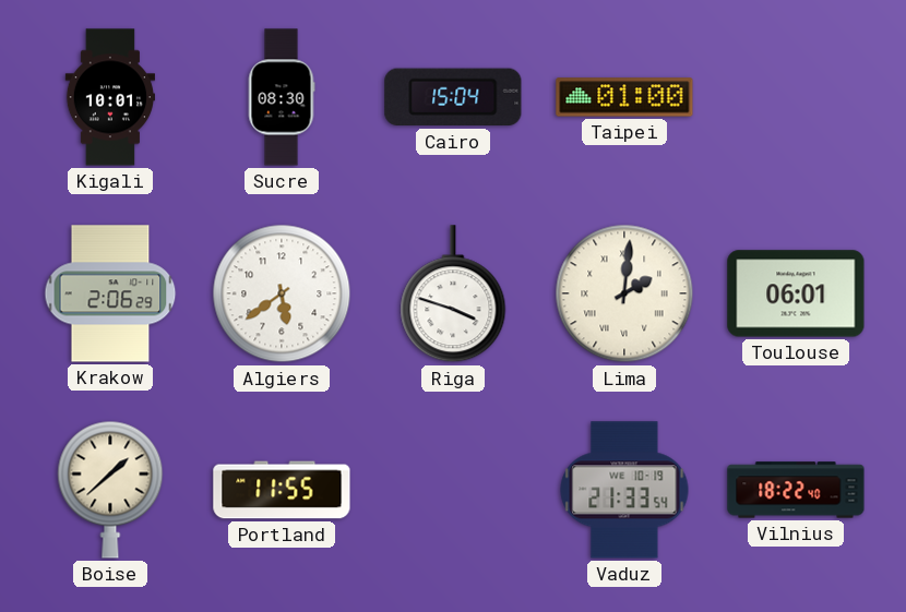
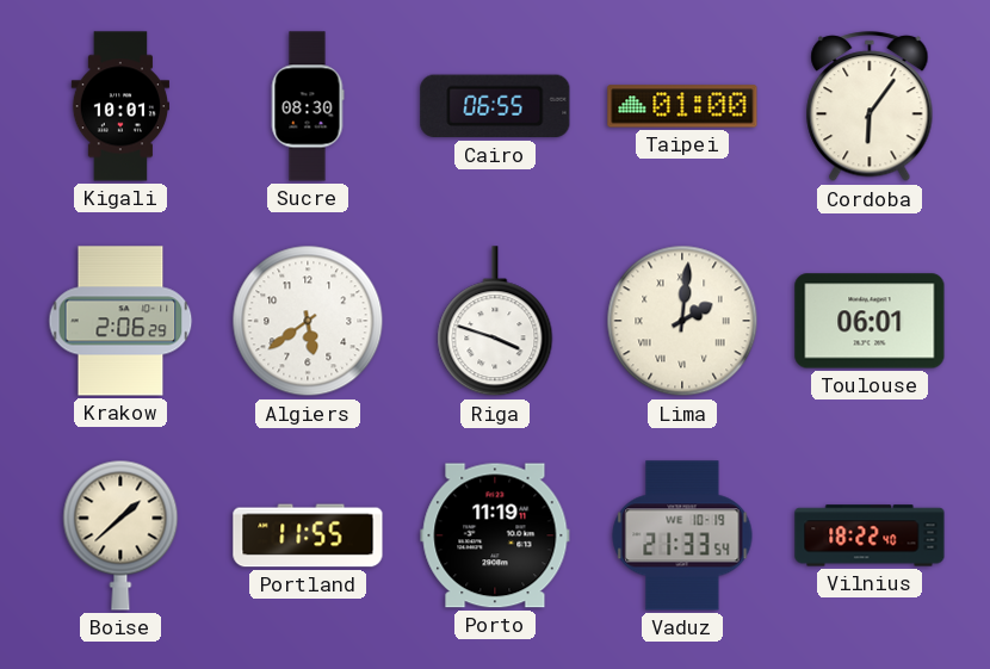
Cairo: 15:04 -> 06:55
Cordoba: none -> 6:06
Porto: none -> 11:19
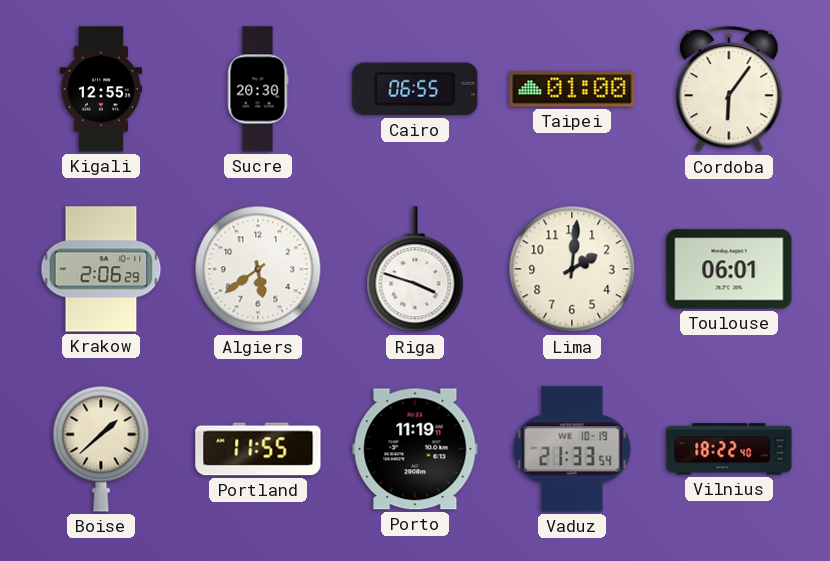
Kigali: 10:01 -> 12:55
Sucre: 08:30 -> 20:30
Lima numerals: Roman -> Arabic
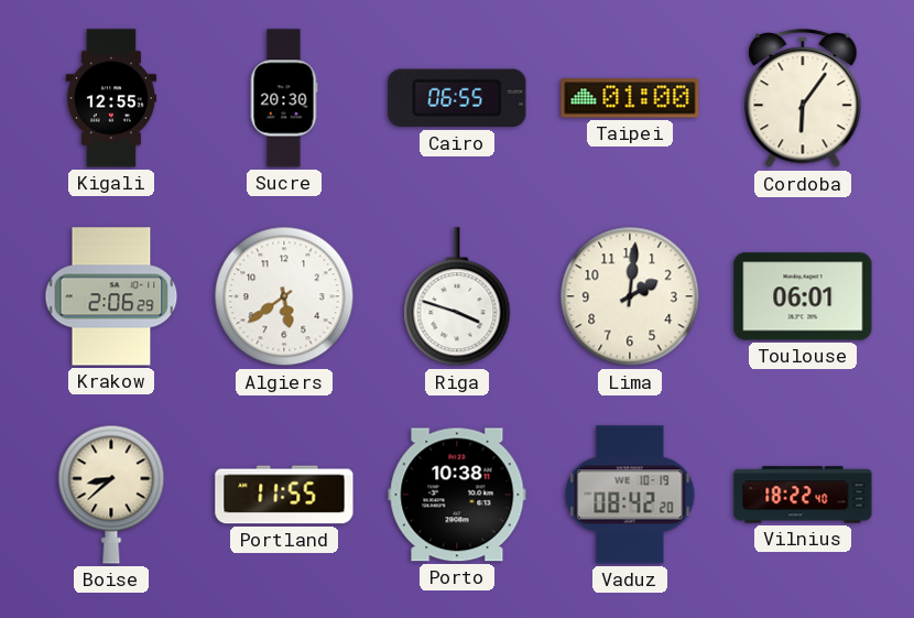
Boise: 1:38 -> 8:38
Porto: 11:19 -> 10:38
Vaduz: 21:33 -> 08:42
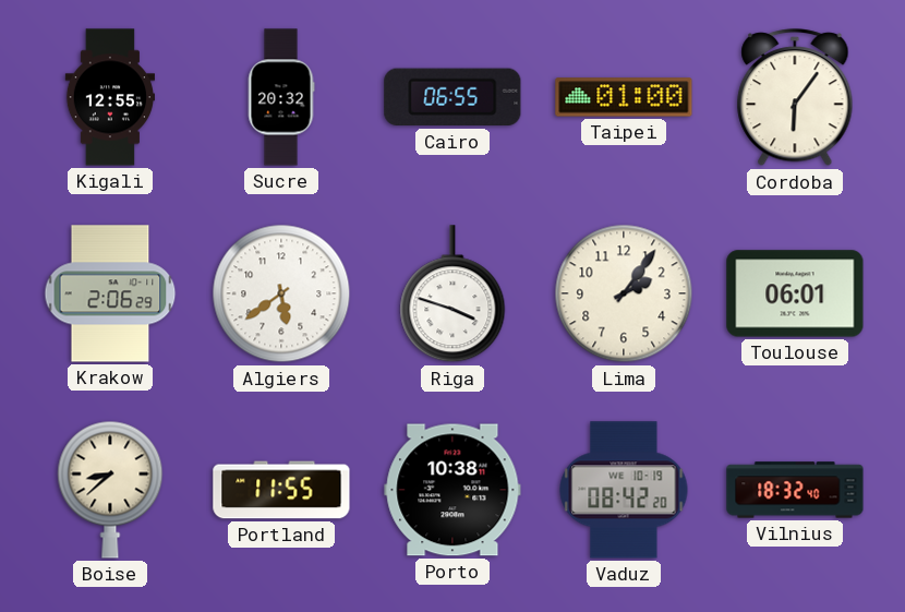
Sucre: 20:30 -> 20:32
Lima: 2:01 -> 2:06
Vilnius: 18:22 -> 18:32
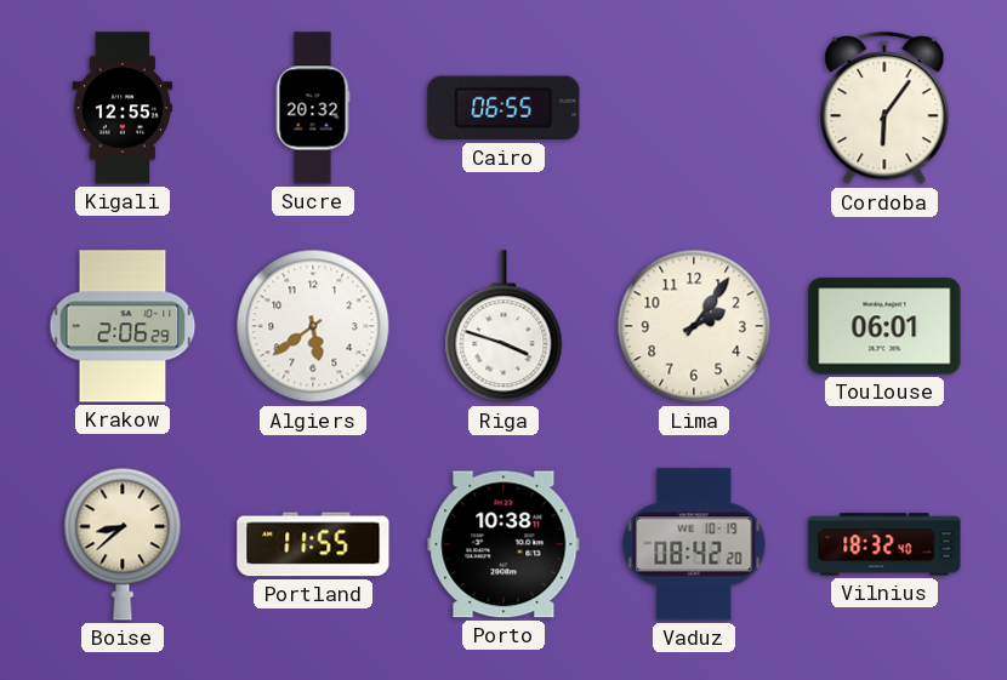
Taipei: 01:00 -> none
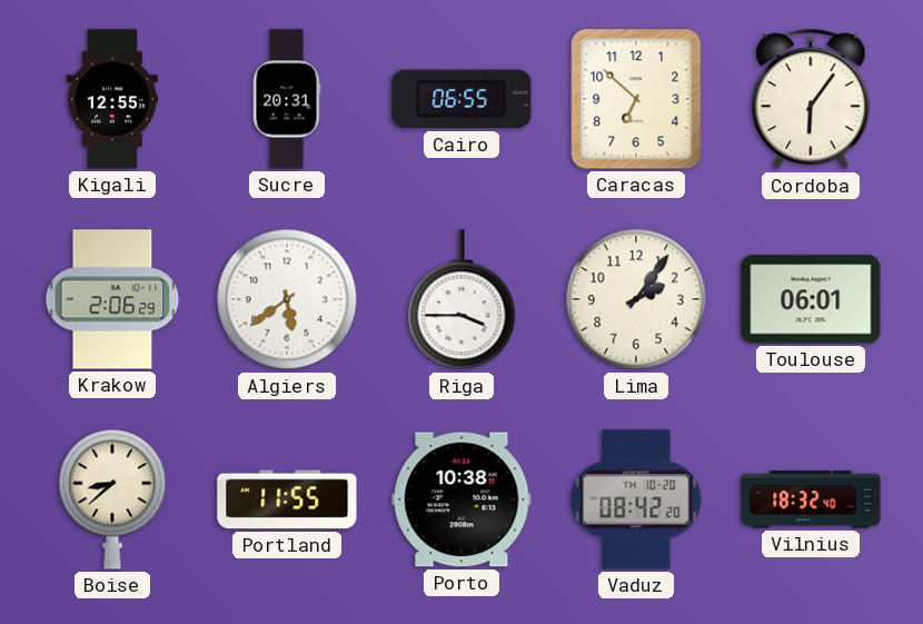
Sucre: 20:32 -> 20:31
Caracas: none -> 6:52
Riga: 3:48 -> 3:45
Vaduz date: WE 10-19 -> TH 10-20
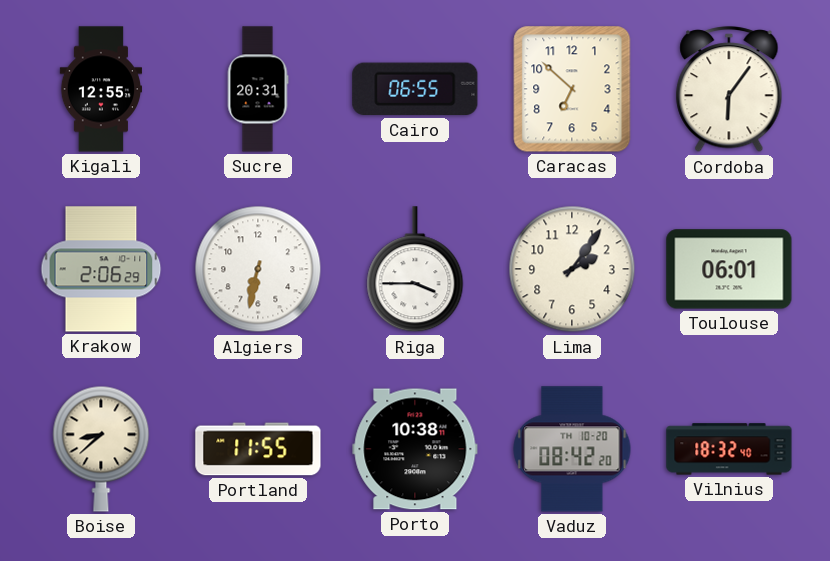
Algiers: 5:39 -> 6:32
